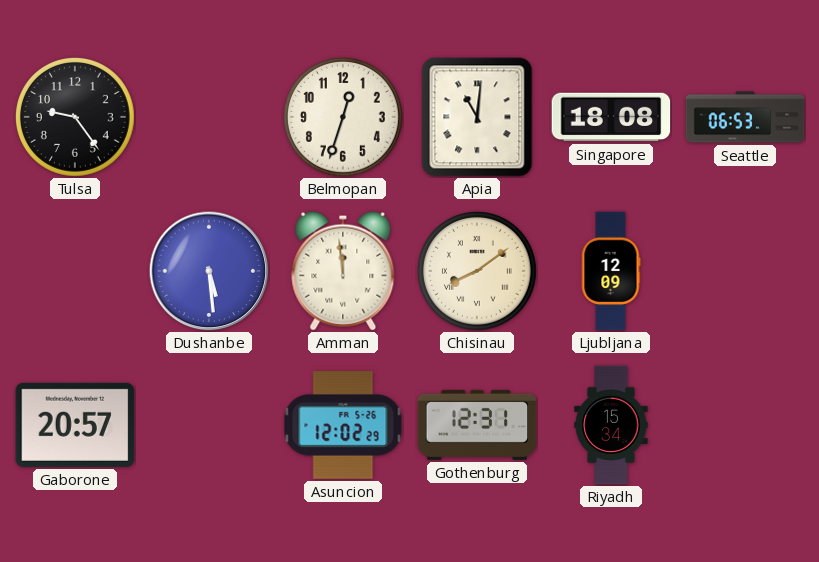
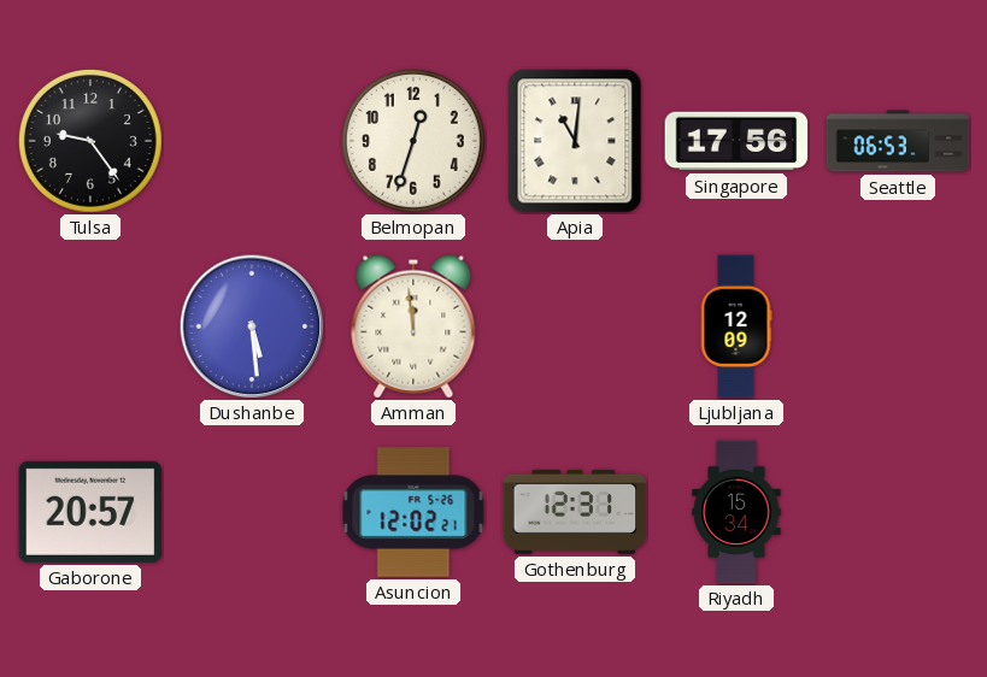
Singapore: 18:08 -> 17:56
Chisinau: 8:09 -> none
Asuncion: 12:02:29 -> 12:02:21
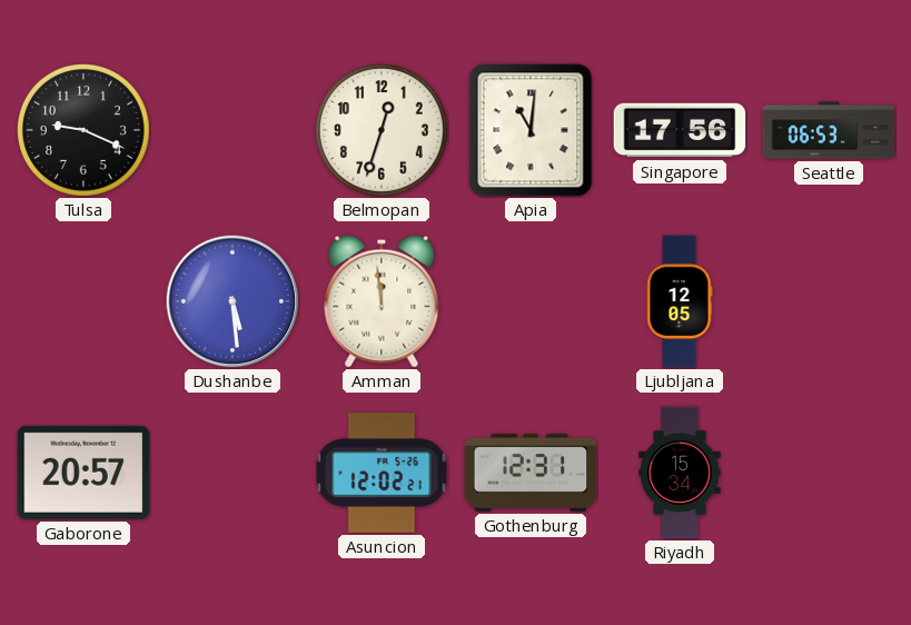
Tulsa: 9:24 -> 9:19
Ljubljana: 12:09 -> 12:05
